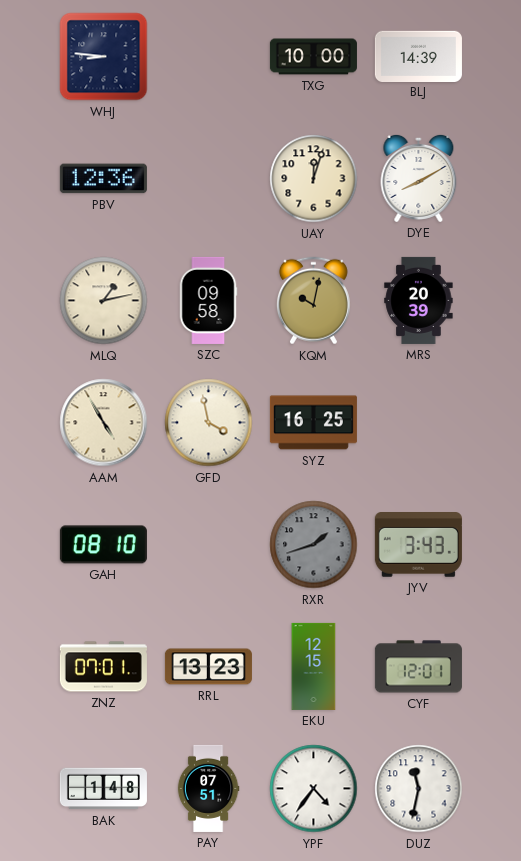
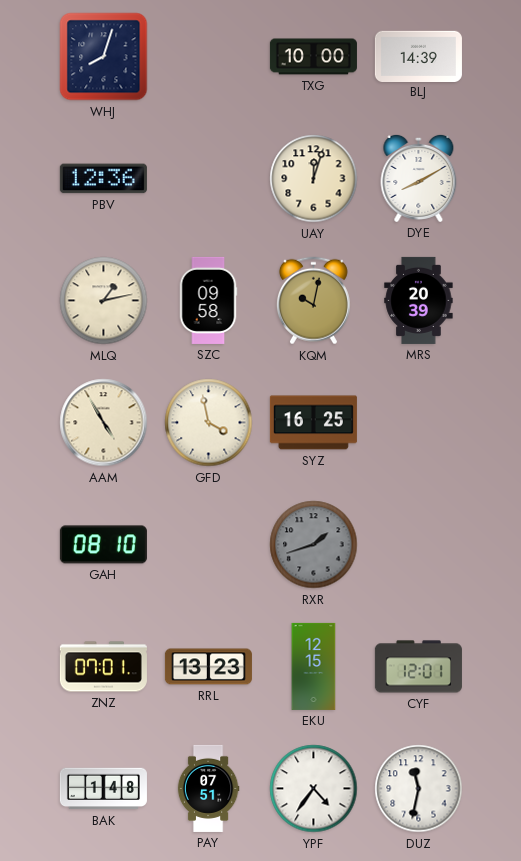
WHJ: 8:46 -> 8:03
JYV: 3:43 -> none
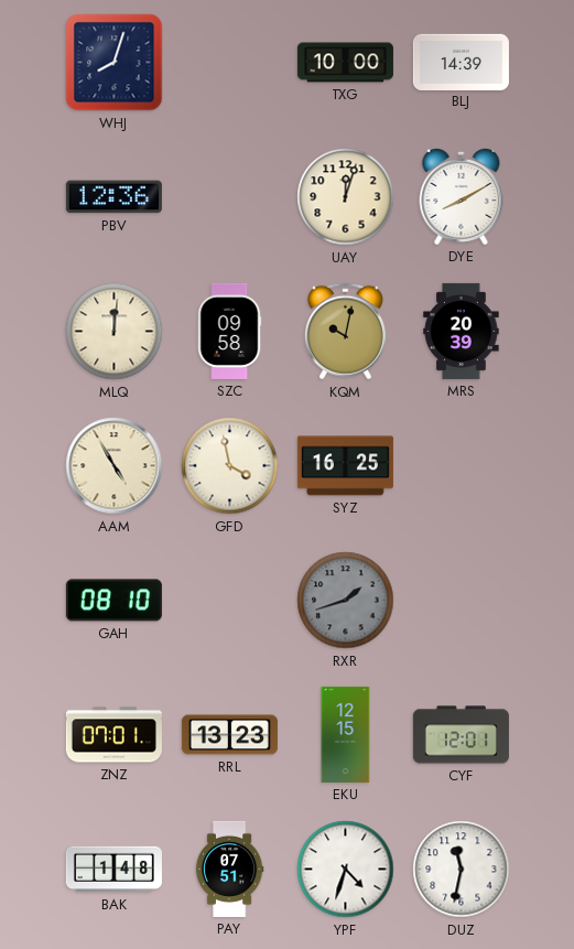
MLQ: 1:13 -> 12:01
YPF: 4:36 -> 4:33
